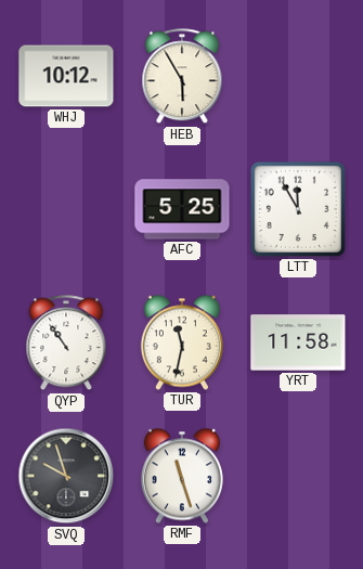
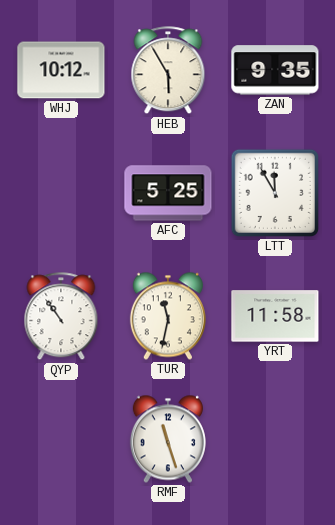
ZAN: none -> 9:35
SVQ: 9:57 -> none
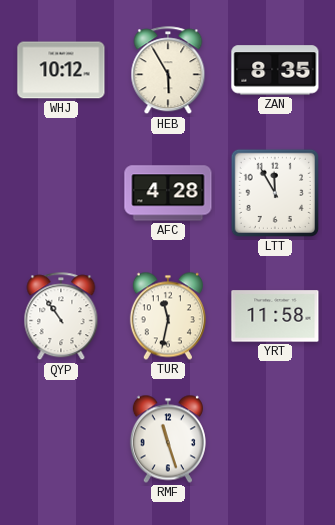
ZAN: 9:35 -> 8:35
AFC: 5:25 -> 4:28
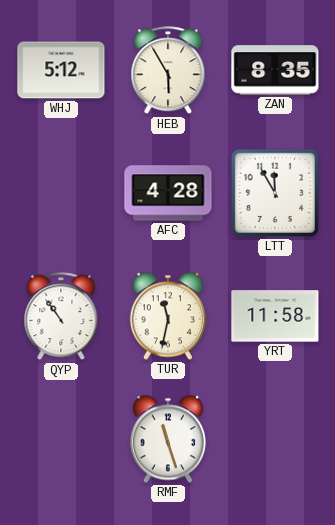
WHJ: 10:12 -> 5:12
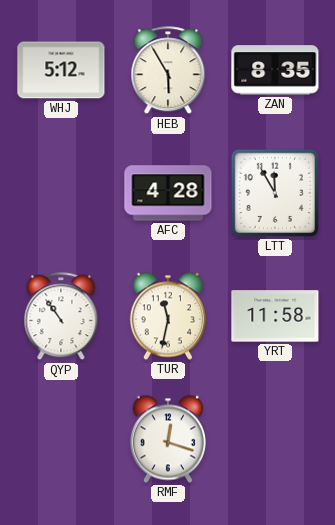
RMF: 11:27 -> 12:18
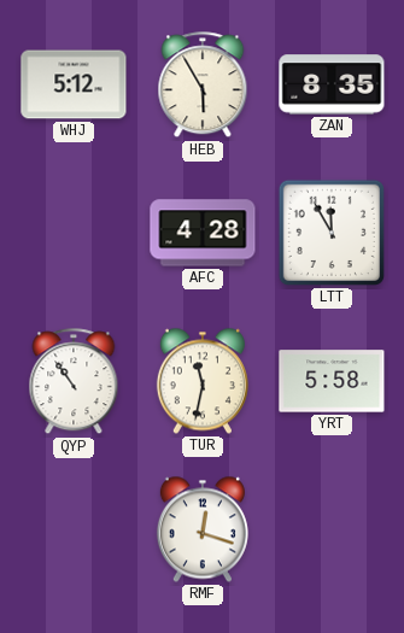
YRT: 11:58 -> 5:58
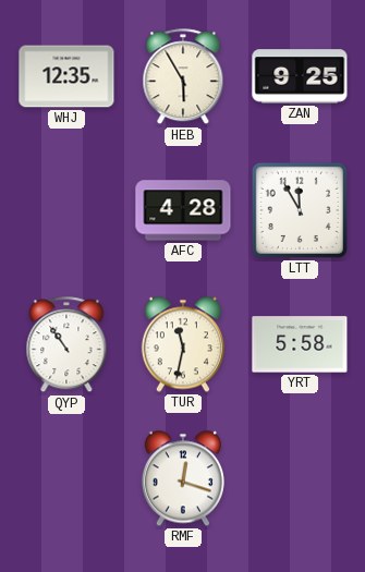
WHJ: 5:12 -> 12:35
ZAN: 8:35 -> 9:25
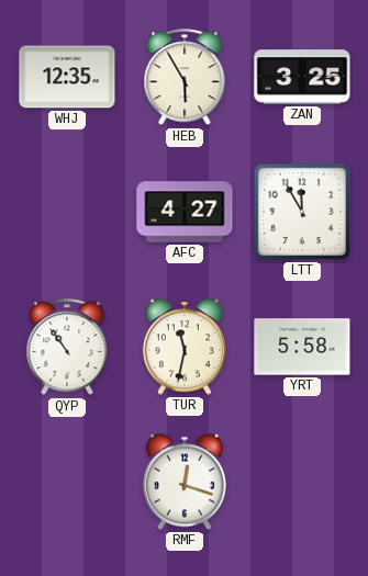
ZAN: 9:25 -> 3:25
AFC: 4:28 -> 4:27
